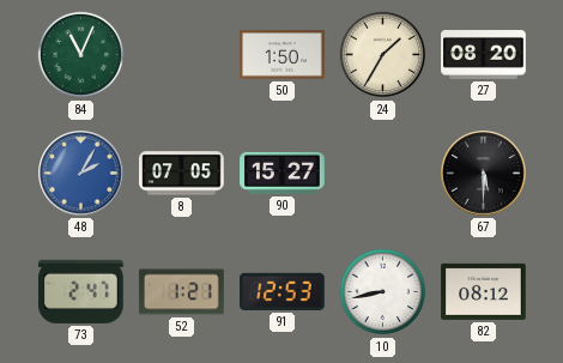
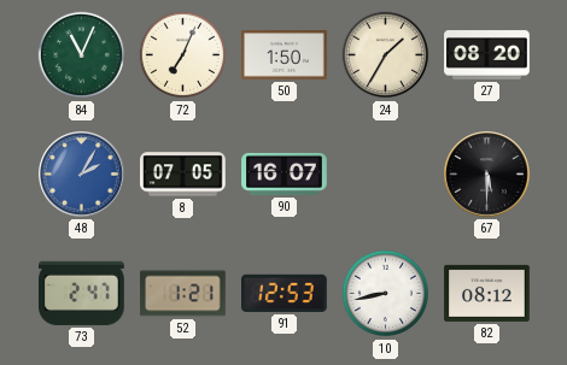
72: none -> 7:04
90: 15:27 -> 16:07
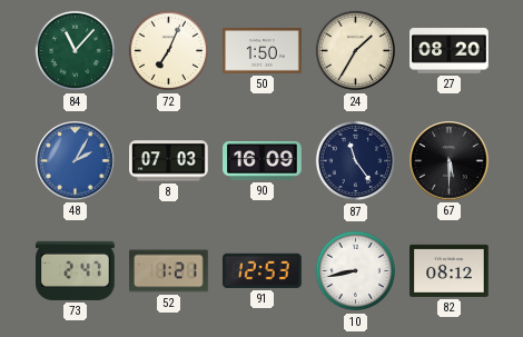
84: 11:04 -> 11:07
8: 07:05 -> 07:03
90: 16:07 -> 16:09
87: none -> 11:24
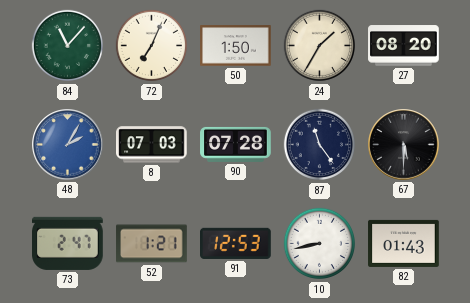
90: 16:09 -> 07:28
82: 08:12 -> 01:43
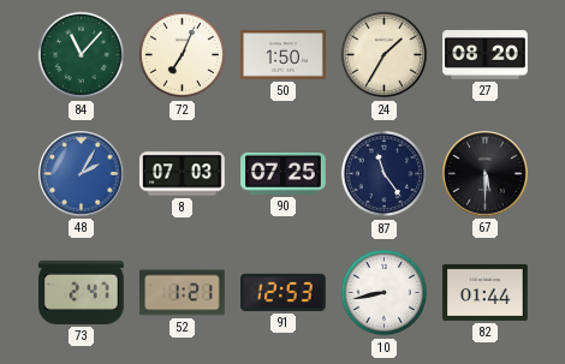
90: 07:28 -> 07:25
82: 01:43 -> 01:44
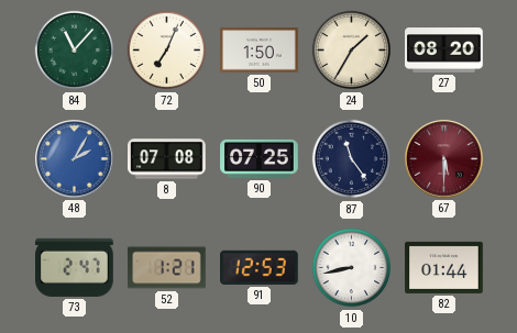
8: 07:03 -> 07:08
67 dial: black -> burgundy
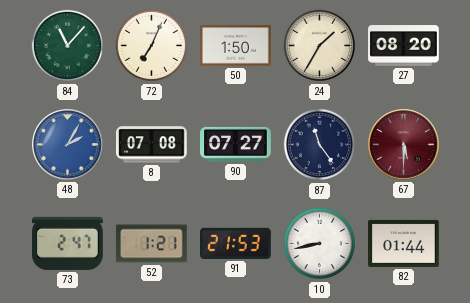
90: 07:25 -> 07:27
91: 12:53 -> 21:53
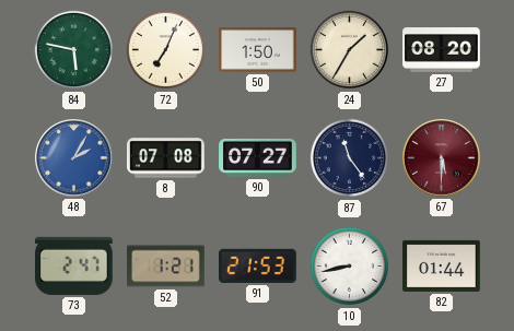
84: 11:07 -> 5:47
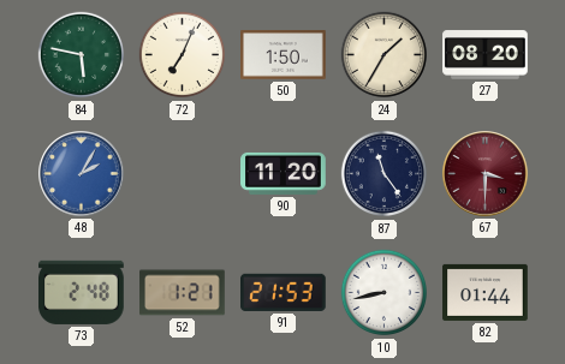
8: 07:08 -> none
90: 07:27 -> 11:20
67: 5:30 -> 3:30
73: 2:47 -> 2:48
